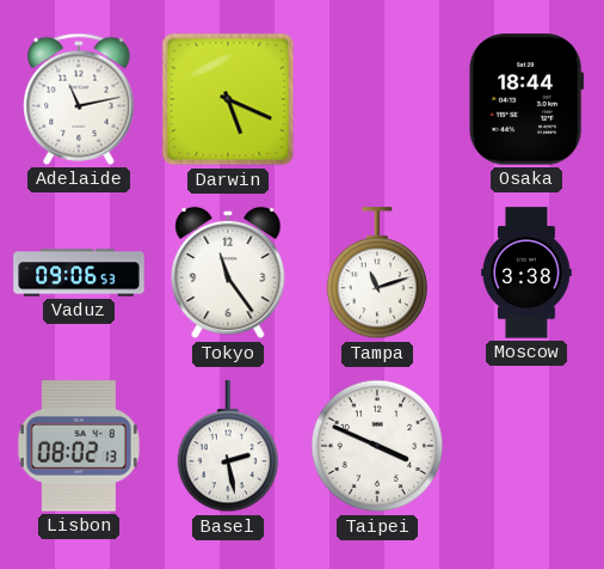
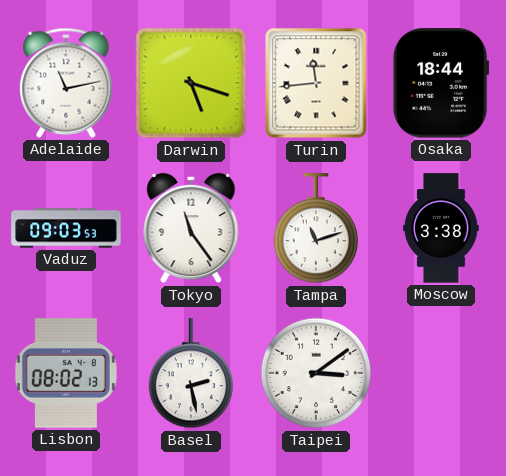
Darwin: 5:19 -> 5:18
Turin: none -> 11:44
Vaduz: 09:06 -> 09:03
Taipei: 3:49 -> 3:09
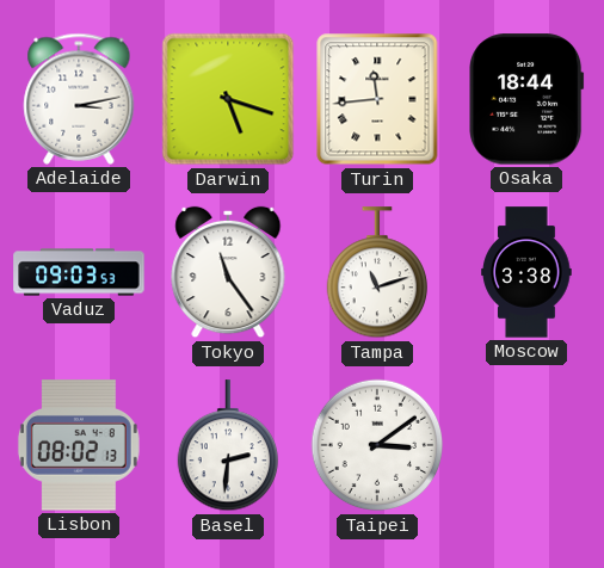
Adelaide: 11:13 -> 3:13
Basel: 2:28 -> 2:31
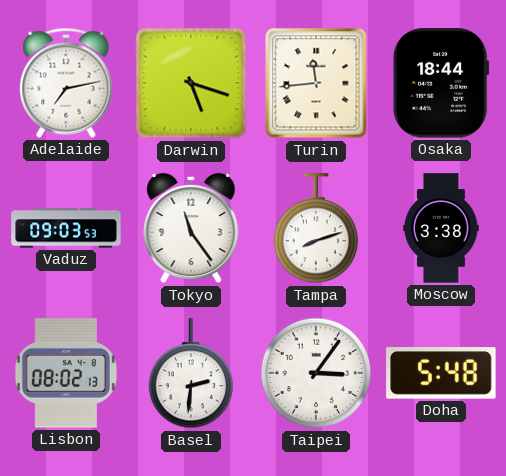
Adelaide: 3:13 -> 7:13
Tampa: 11:12 -> 8:12
Taipei: 3:09 -> 3:06
Doha: none -> 5:48
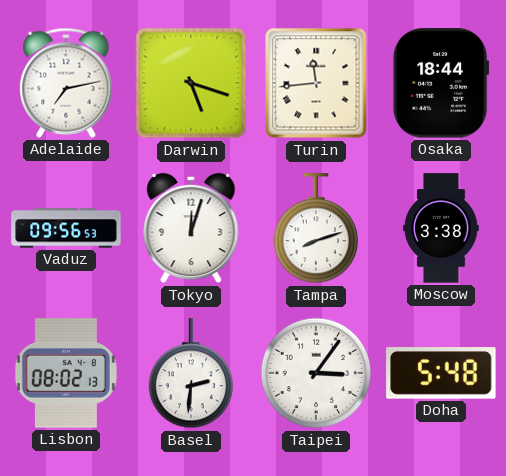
Vaduz: 09:03 -> 09:56
Tokyo: 11:24 -> 12:03
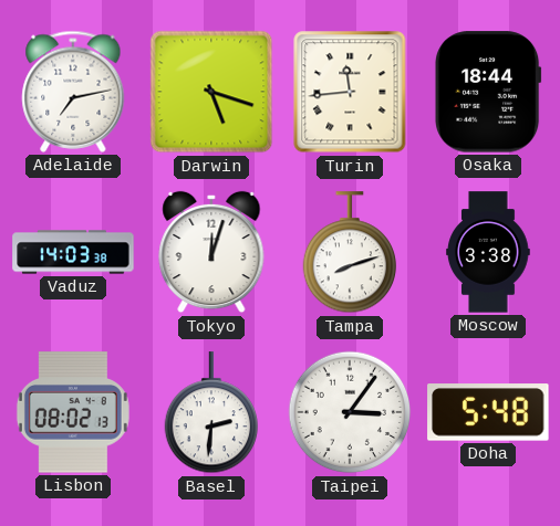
Vaduz: 09:56 -> 14:03
